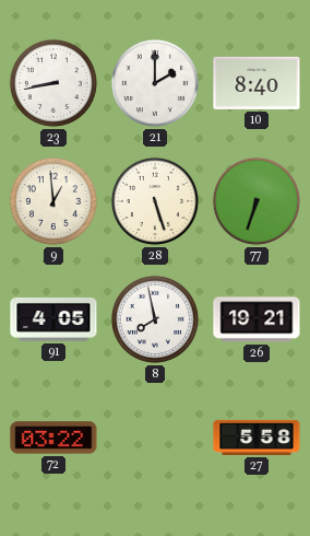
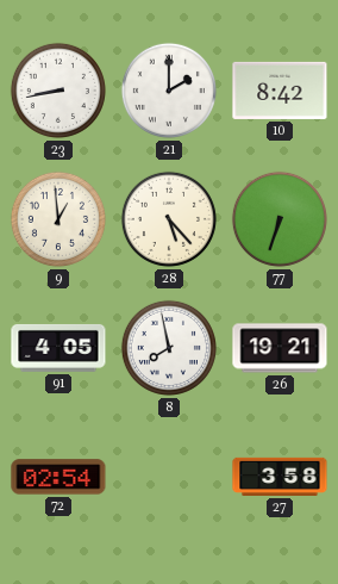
10: 8:40 -> 8:42
28: 5:27 -> 5:23
72: 03:22 -> 02:54
27: 5:58 -> 3:58
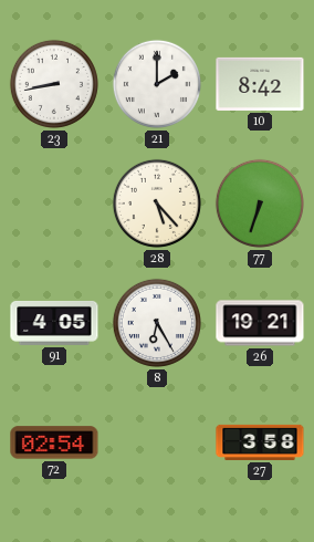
9: 12:59 -> none
8: 7:58 -> 6:25
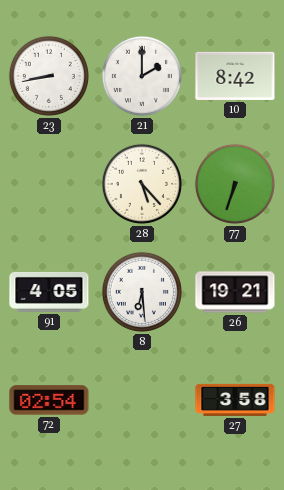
8: 6:25 -> 6:29
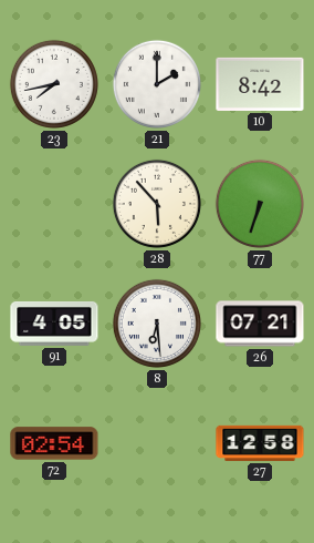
23: 8:43 -> 7:43
28: 5:23 -> 5:53
26: 19:21 -> 07:21
27: 3:58 -> 12:58
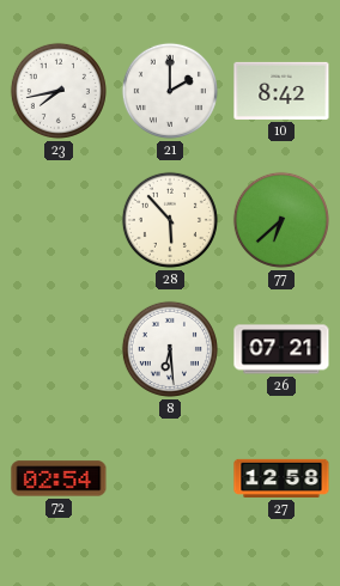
77: 6:33 -> 6:38
91: 4:05 -> none
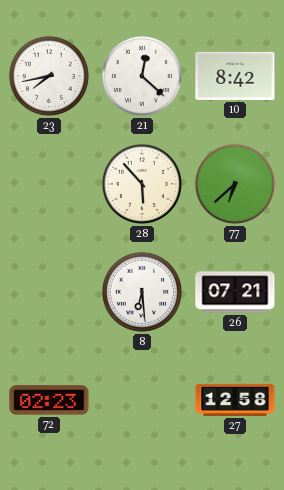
21: 2:00 -> 12:22
72: 02:54 -> 02:23
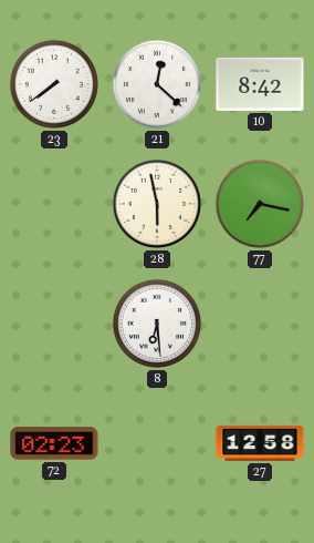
23: 7:43 -> 7:39
28: 5:53 -> 5:58
77: 6:38 -> 7:17
26: 07:21 -> none
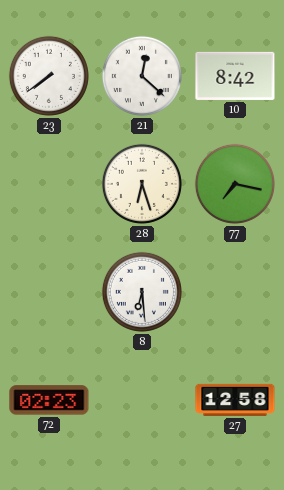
28: 5:58 -> 6:27
